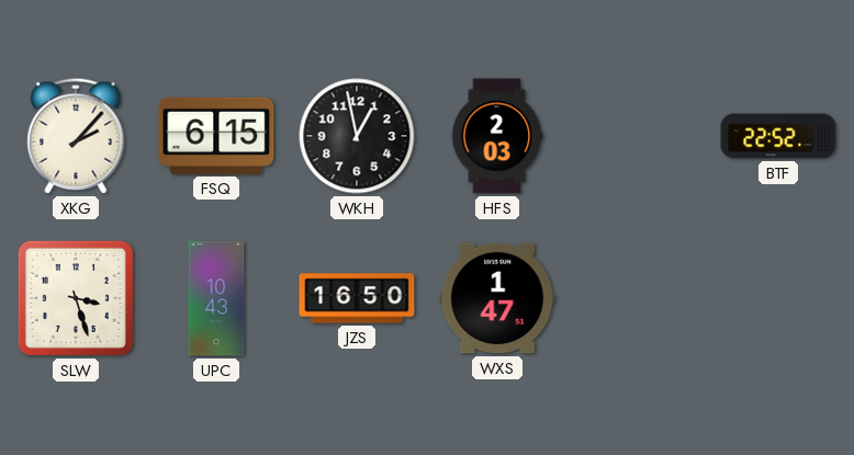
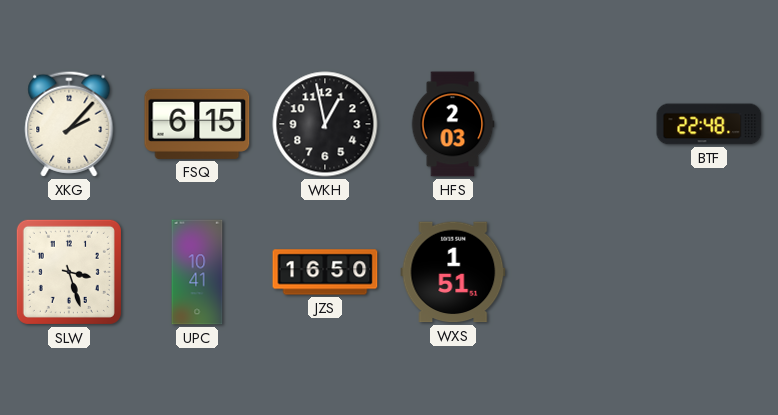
BTF: 22:52 -> 22:48
UPC: 10:43 -> 10:41
WXS: 1:47 -> 1:51
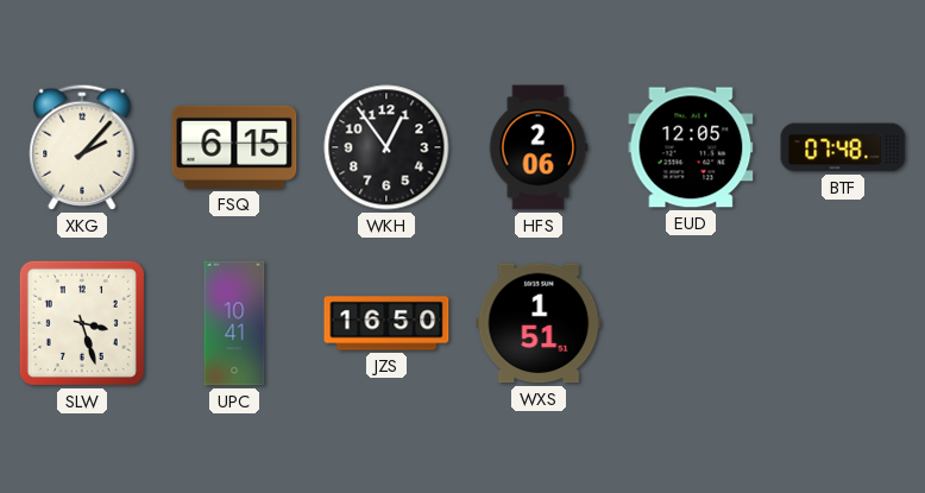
WKH: 12:58 -> 12:54
HFS: 2:03 -> 2:06
EUD: none -> 12:05
BTF: 22:48 -> 07:48
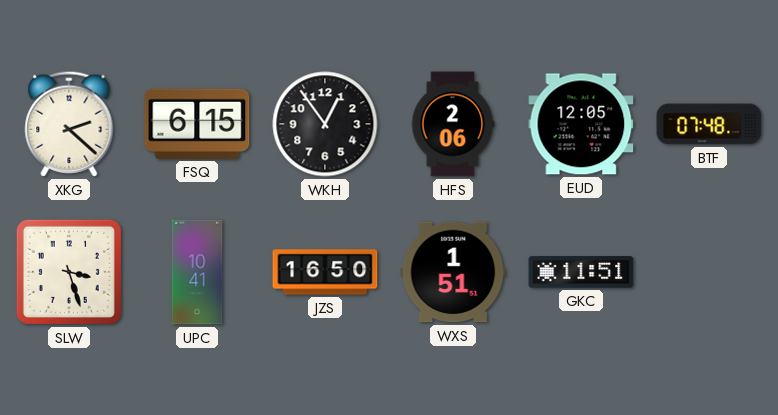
XKG: 2:07 -> 2:22
GKC: none -> 11:51
